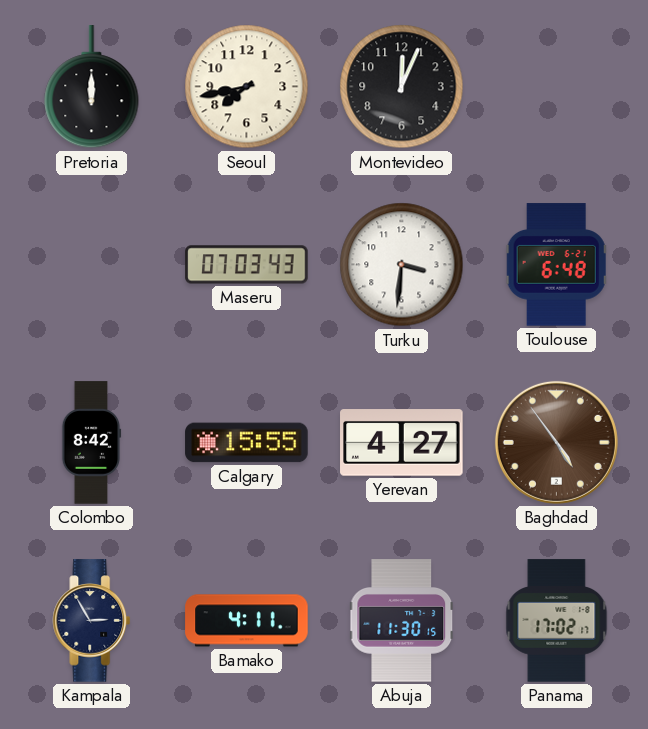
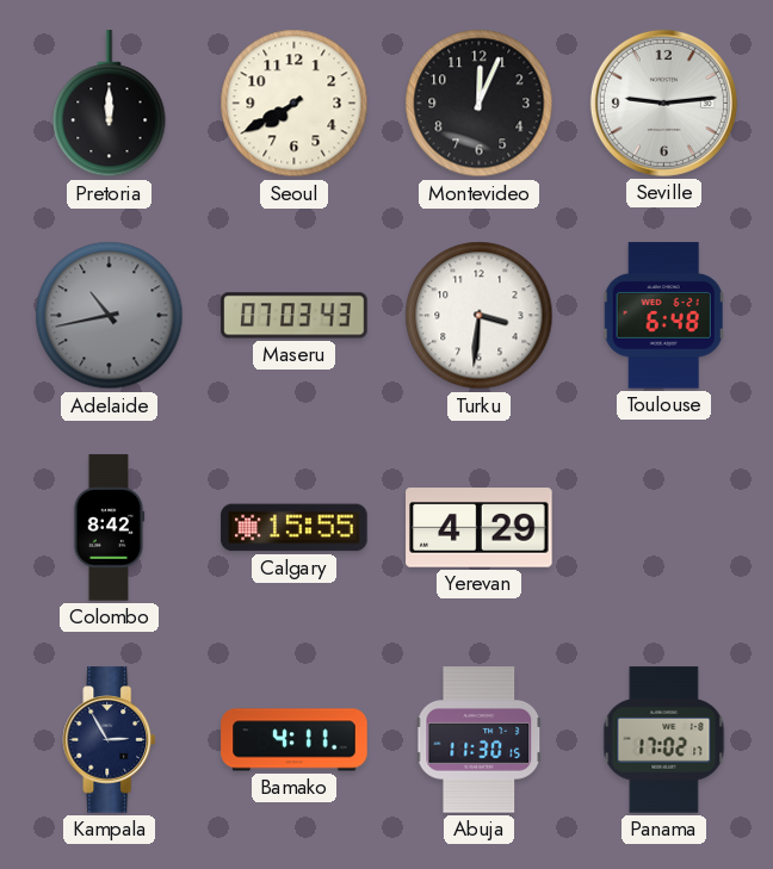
Seoul: 7:43 -> 7:40
Seville: none -> 9:14
Adelaide: none -> 10:43
Yerevan: 4:27 -> 4:29
Baghdad: 4:54 -> none
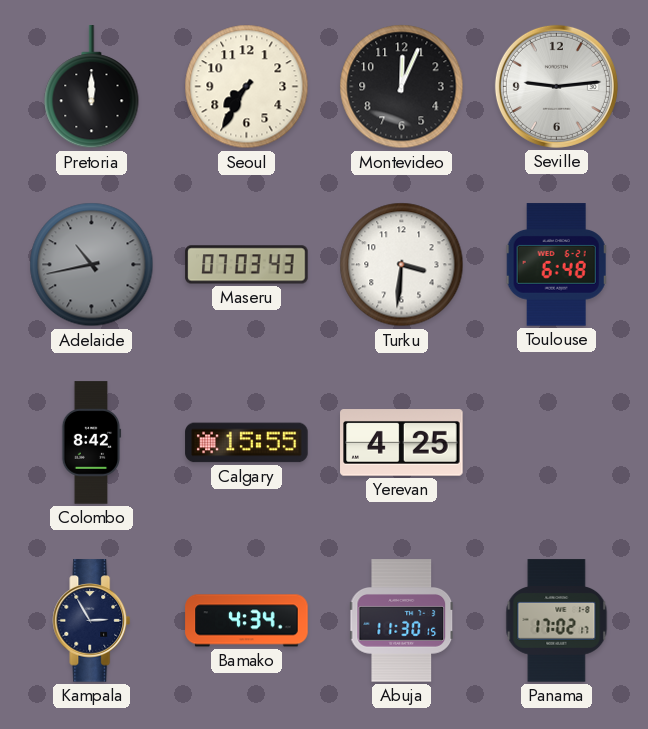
Seoul: 7:40 -> 7:35
Yerevan: 4:29 -> 4:25
Bamako: 4:11 -> 4:34
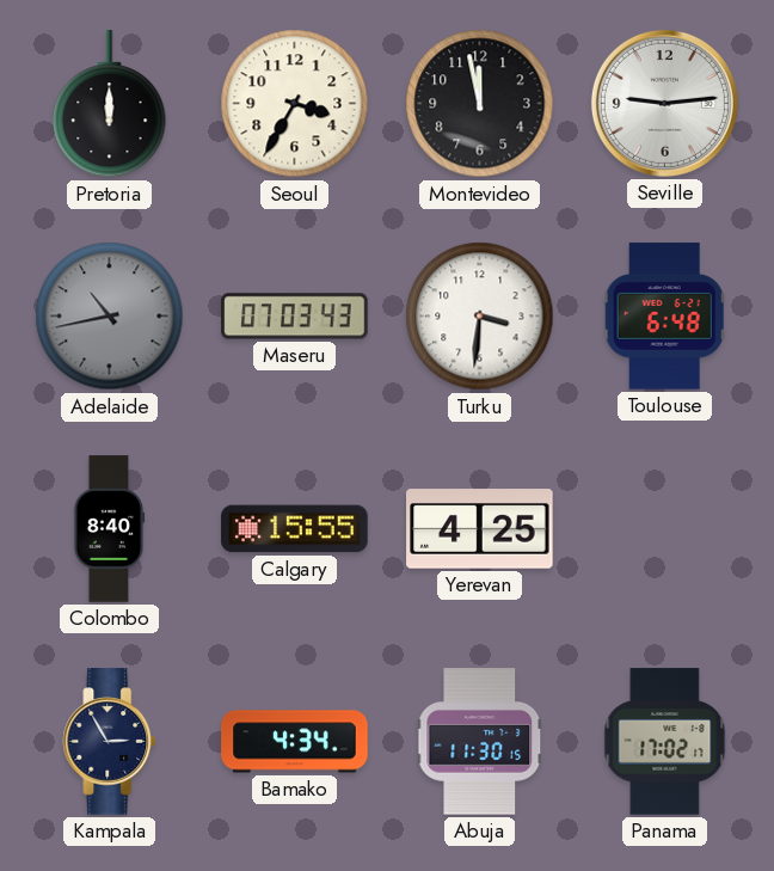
Seoul: 7:35 -> 3:35
Montevideo: 12:04 -> 11:58
Colombo: 8:42 -> 8:40
